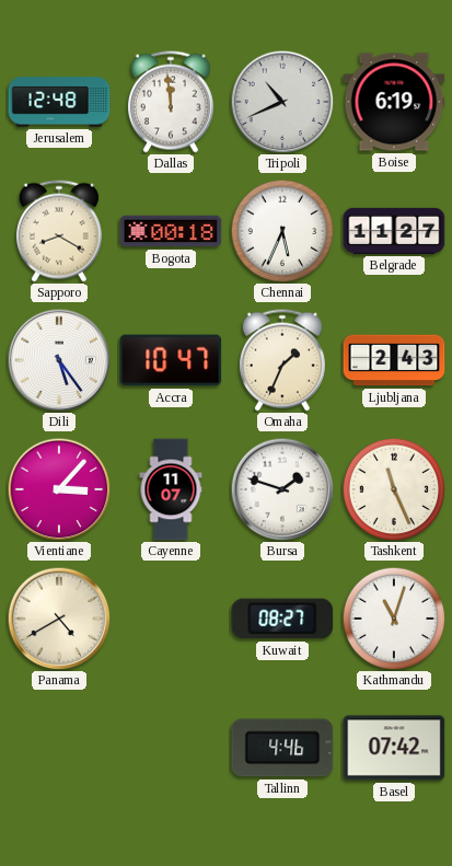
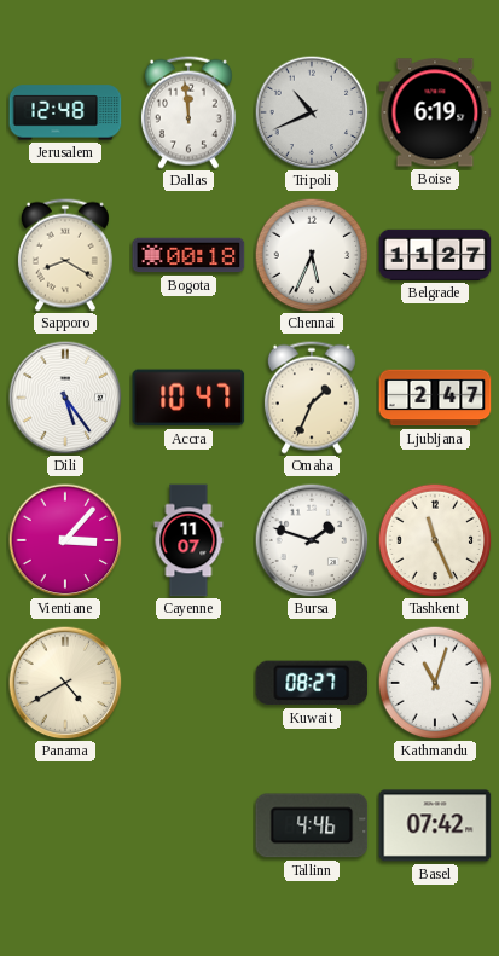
Ljubljana: 2:43 -> 2:47
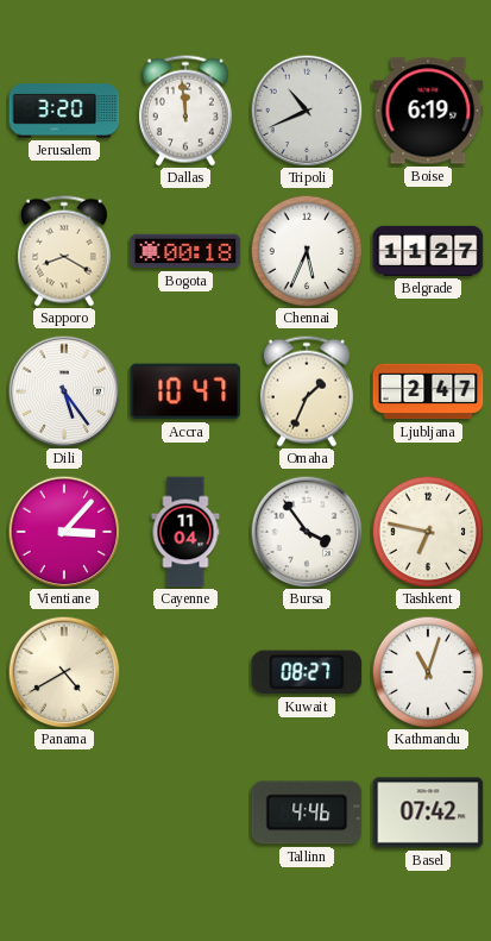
Jerusalem: 12:48 -> 3:20
Cayenne: 11:07 -> 11:04
Bursa: 1:48 -> 3:54
Tashkent: 11:26 -> 6:47
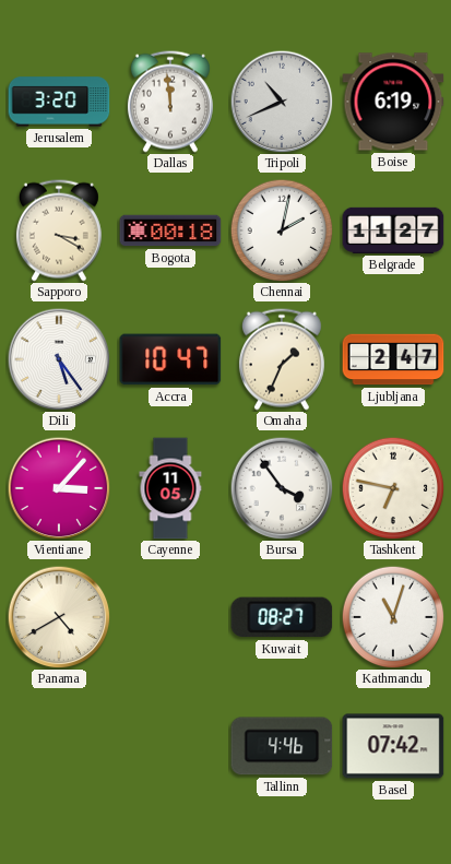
Sapporo: 8:20 -> 3:20
Chennai: 5:34 -> 2:02
Cayenne: 11:04 -> 11:05
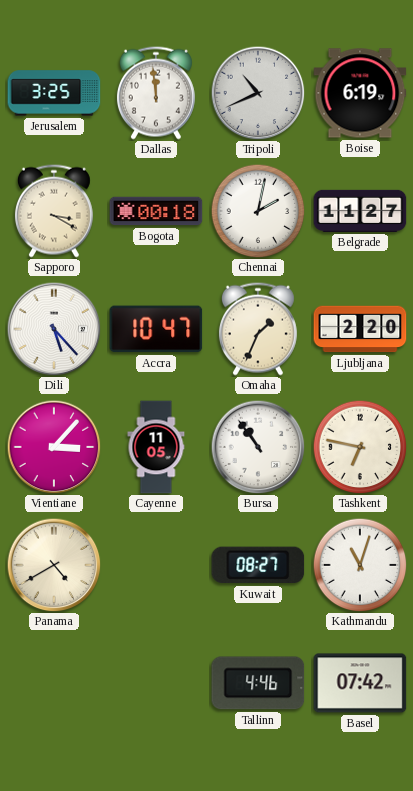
Jerusalem: 3:20 -> 3:25
Dili: 5:24 -> 5:23
Ljubljana: 2:47 -> 2:20
Bursa: 3:54 -> 10:54
